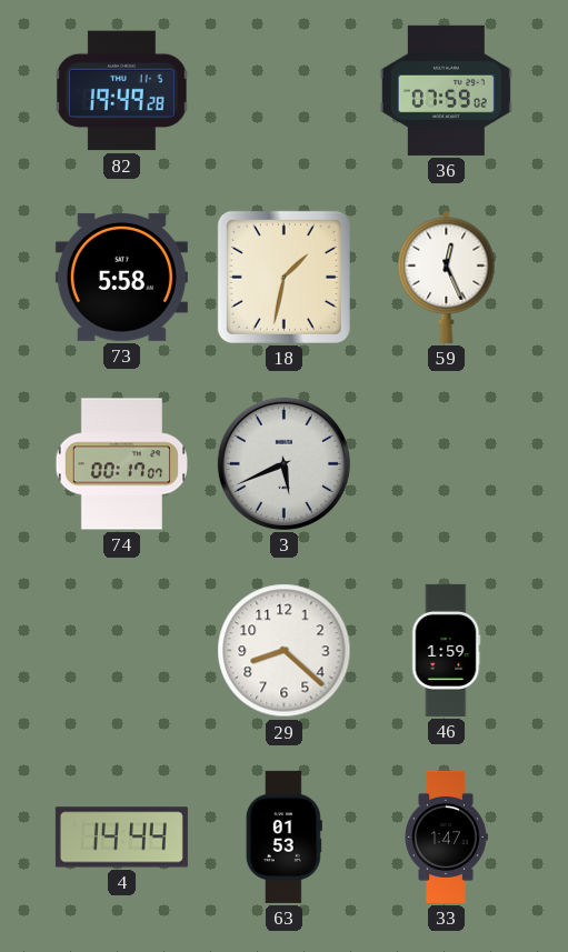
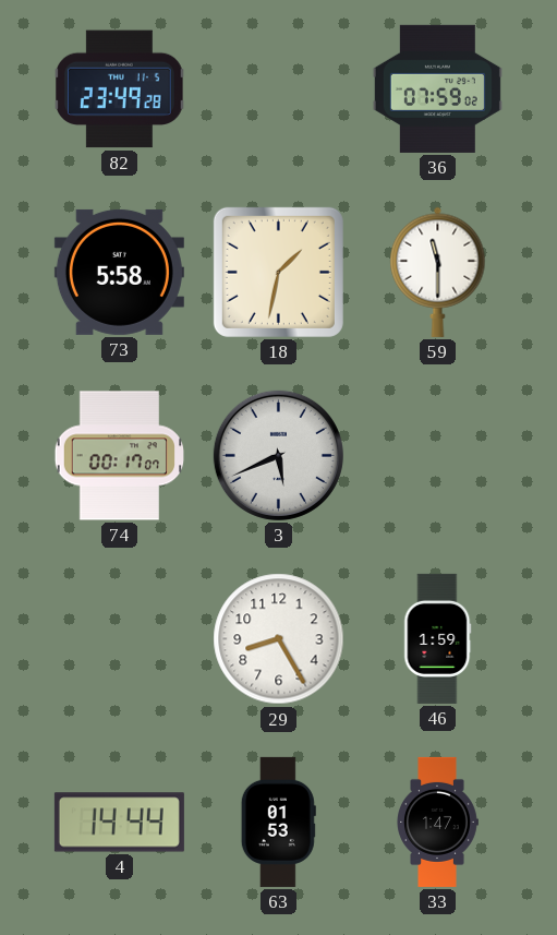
82: 19:49 -> 23:49
59: 12:26 -> 11:30
29: 8:22 -> 8:25
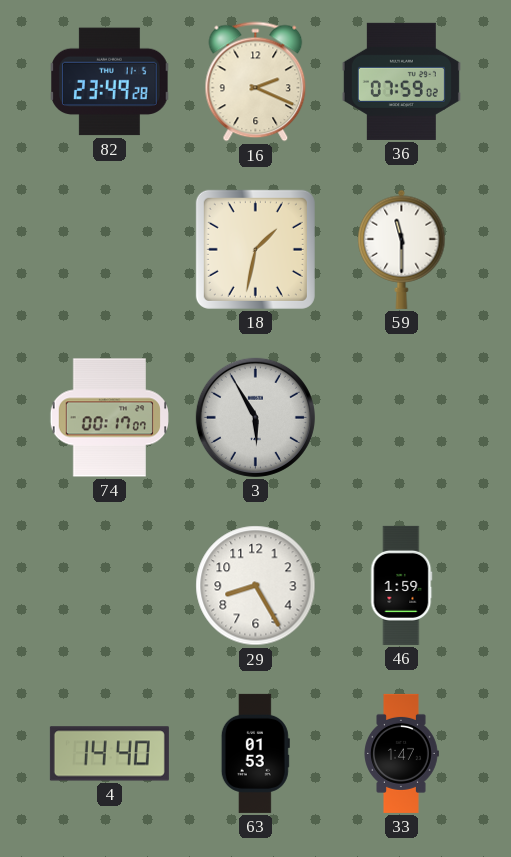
16: none -> 2:19
73: 5:58 -> none
3: 5:41 -> 5:55
4: 14:44 -> 14:40
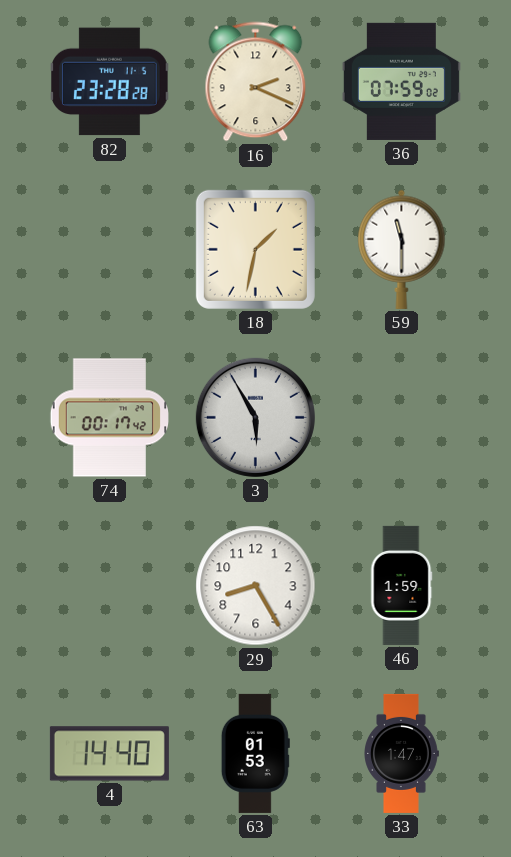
82: 23:49 -> 23:28
74: 00:17:07 -> 00:17:42
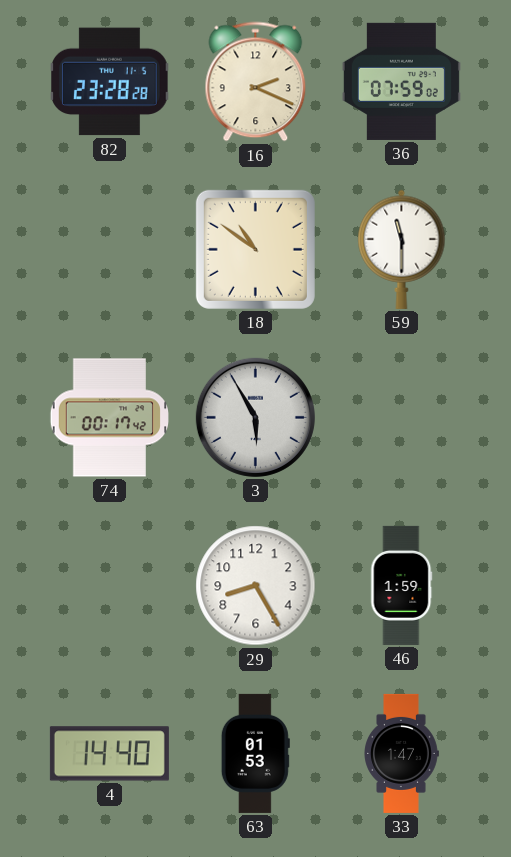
18: 1:32 -> 10:51
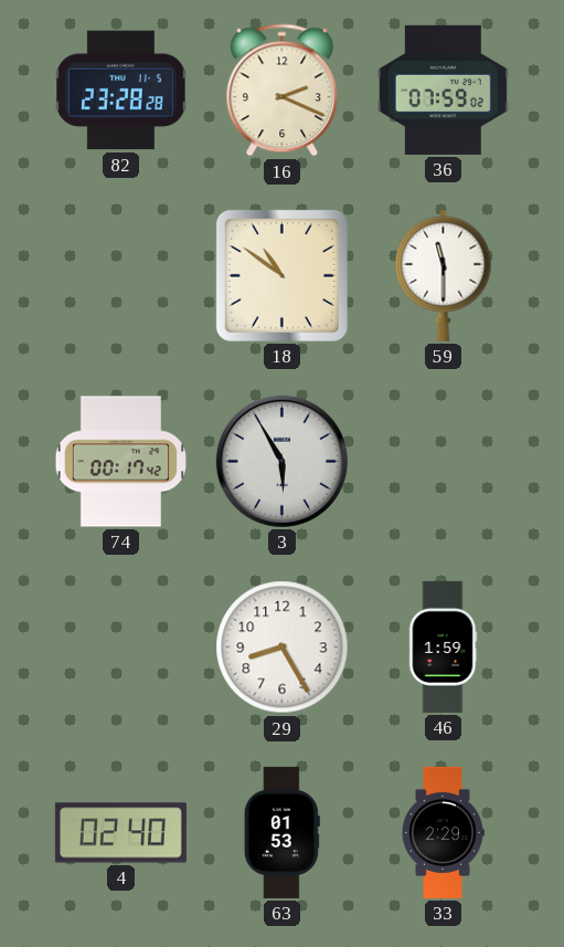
4: 14:40 -> 02:40
33: 1:47 -> 2:29
